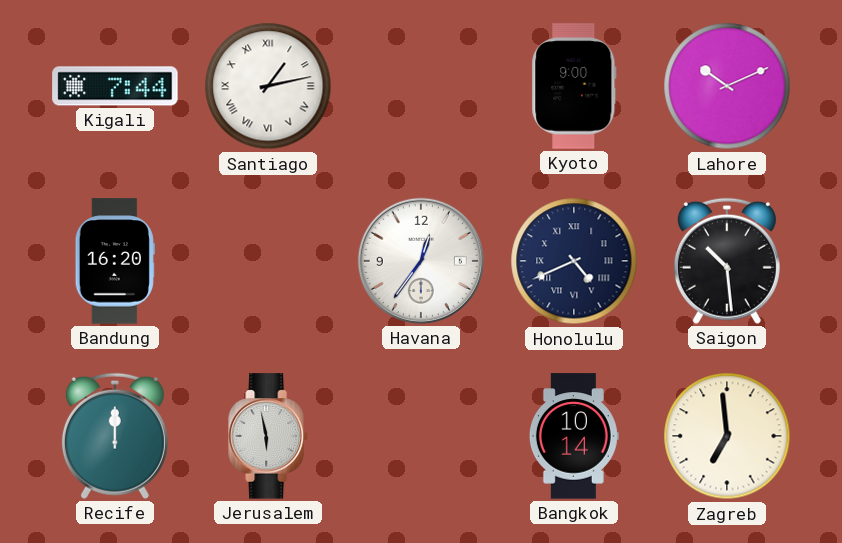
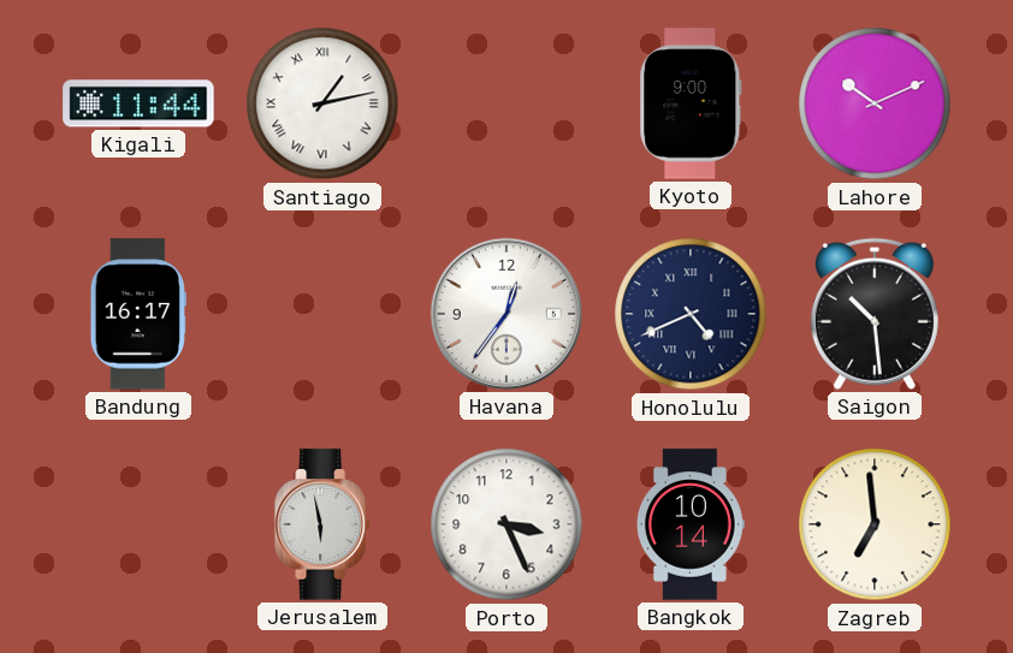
Kigali: 7:44 -> 11:44
Bandung: 16:20 -> 16:17
Recife: 12:00 -> none
Porto: none -> 3:26
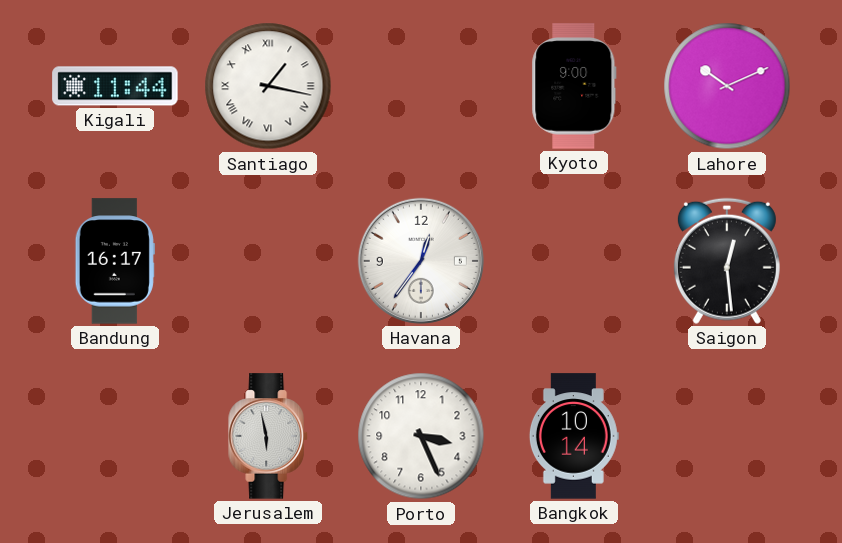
Santiago: 1:13 -> 1:17
Honolulu: 4:41 -> none
Saigon: 10:29 -> 12:29
Zagreb: 6:59 -> none
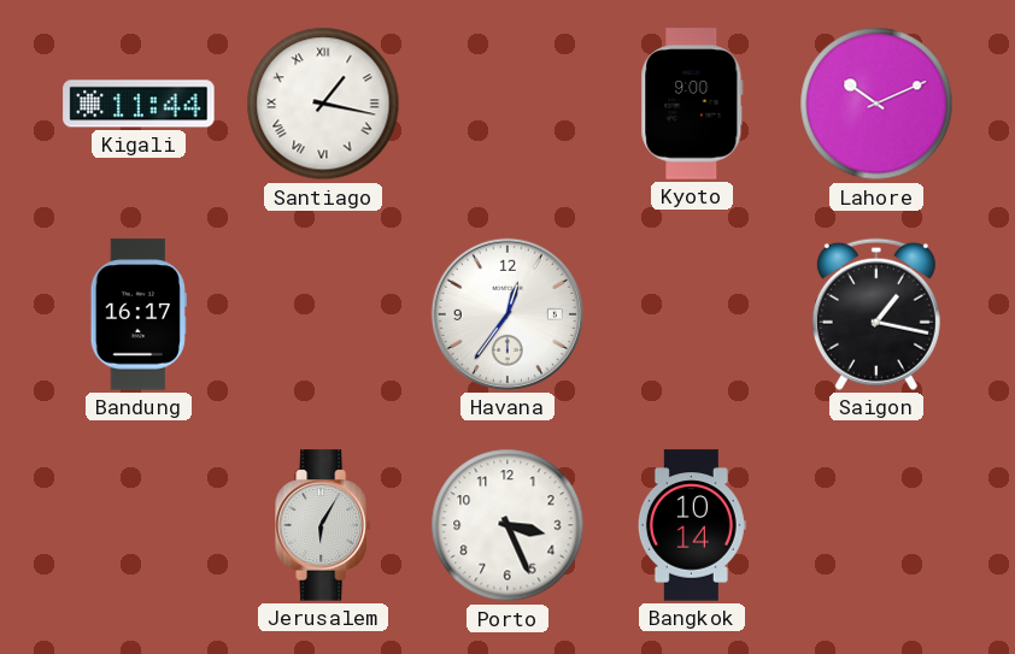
Saigon: 12:29 -> 1:17
Jerusalem: 5:58 -> 6:05
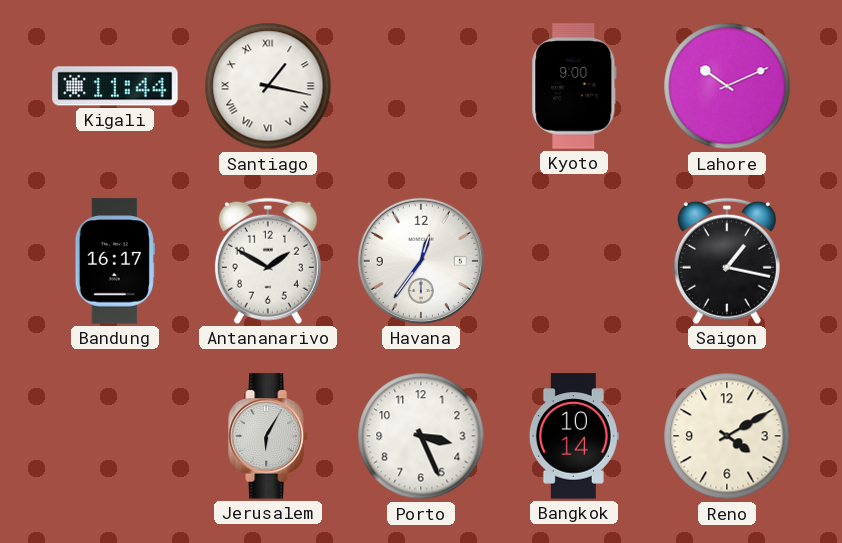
Antananarivo: none -> 1:50
Reno: none -> 4:10
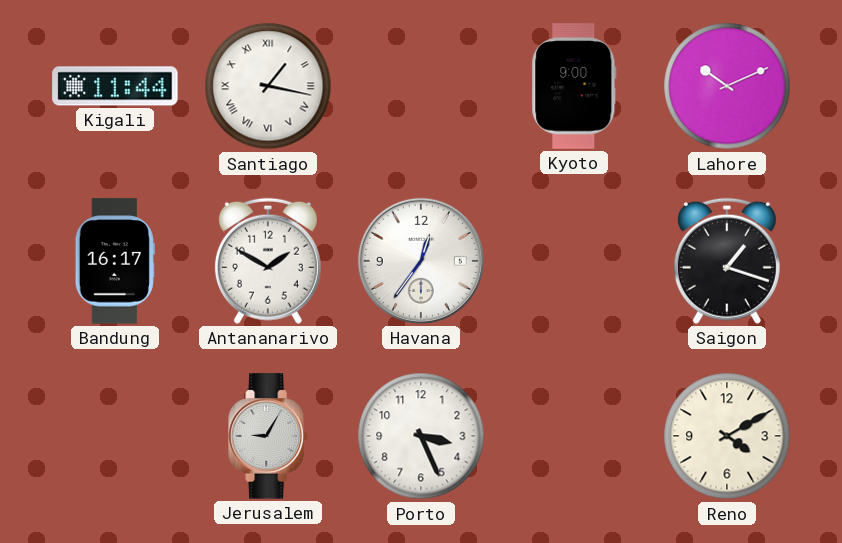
Saigon: 1:17 -> 1:18
Jerusalem: 6:05 -> 9:05
Bangkok: 10:14 -> none
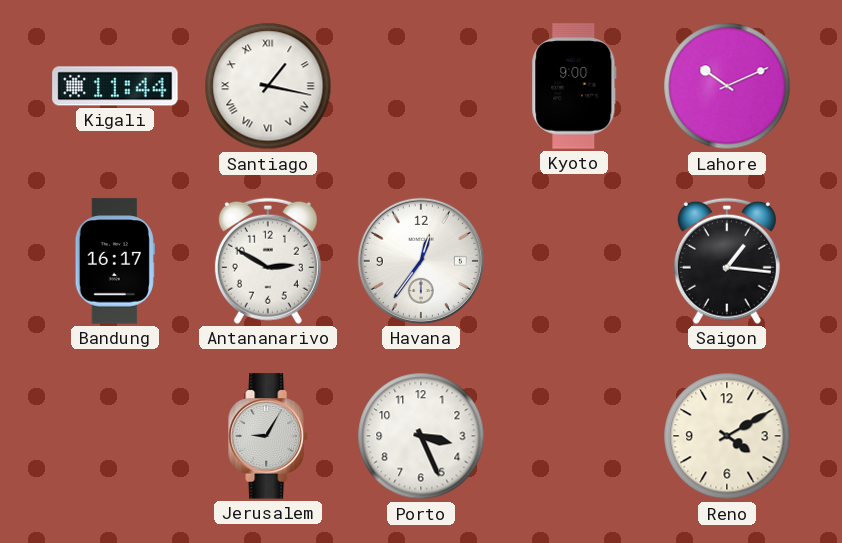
Antananarivo: 1:50 -> 2:50
Saigon: 1:18 -> 1:16
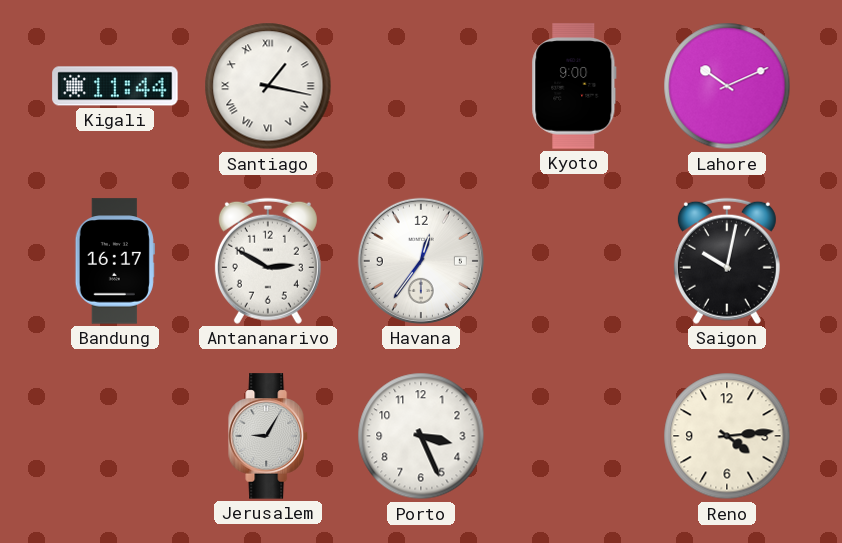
Saigon: 1:16 -> 10:02
Reno: 4:10 -> 4:14
